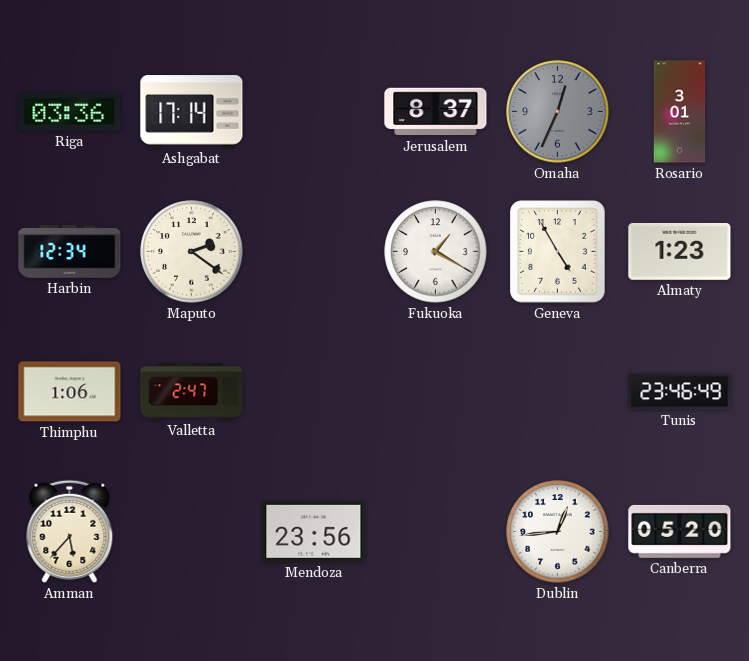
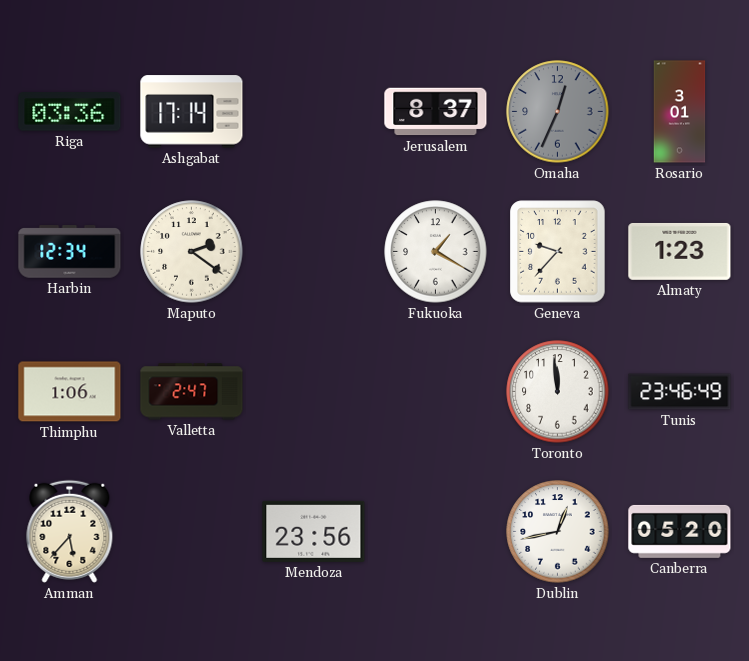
Geneva: 4:55 -> 9:37
Toronto: none -> 11:59
Dublin: 12:44 -> 12:43
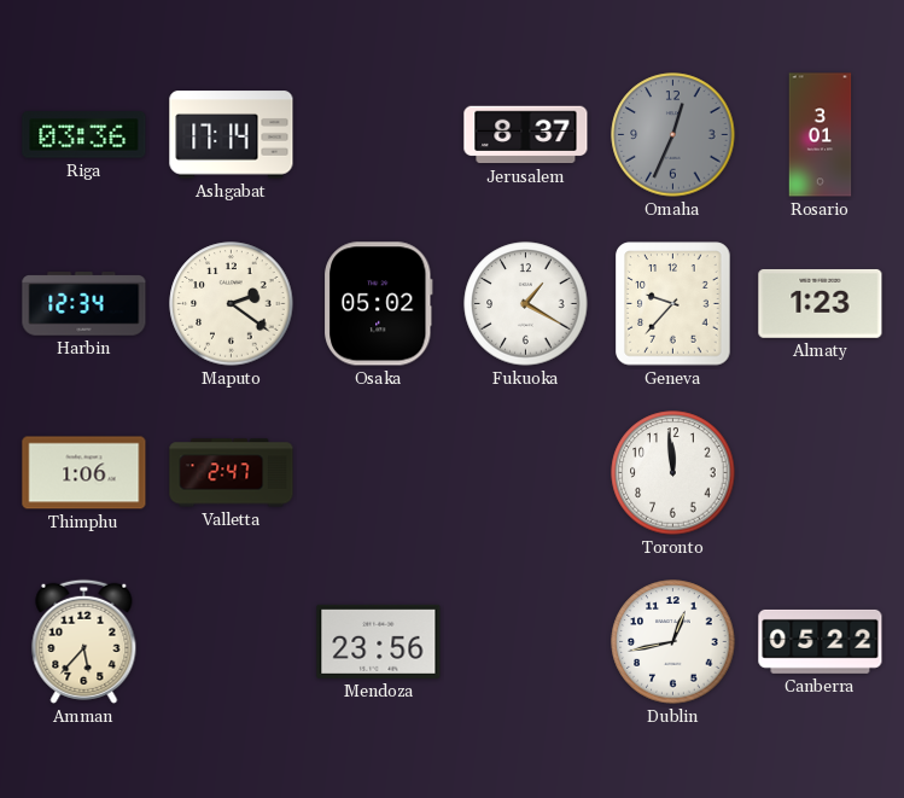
Osaka: none -> 05:02
Tunis: 23:46 -> none
Canberra: 05:20 -> 05:22
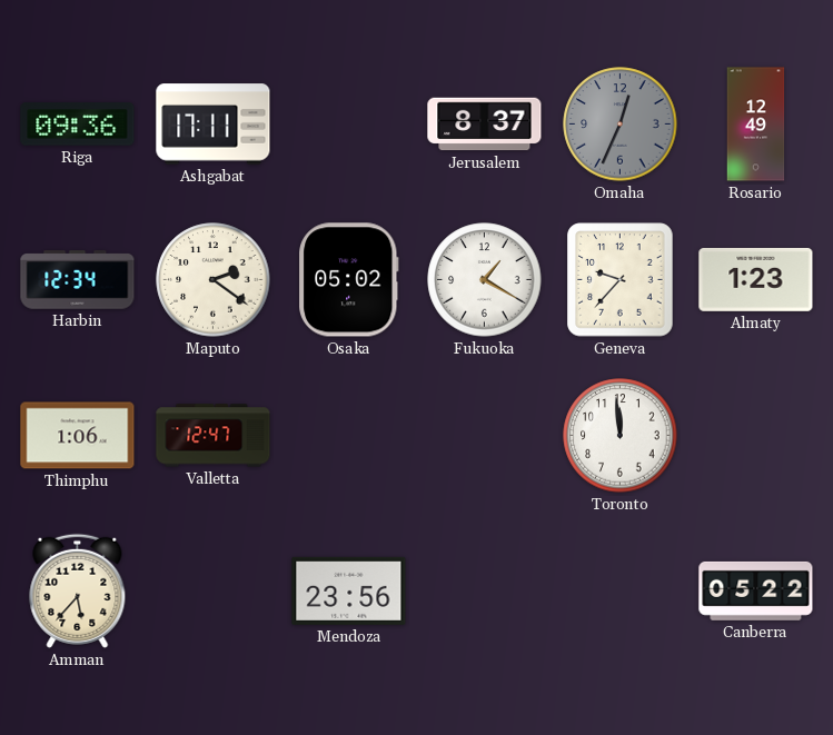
Riga: 03:36 -> 09:36
Ashgabat: 17:14 -> 17:11
Rosario: 3:01 -> 12:49
Valletta: 2:47 -> 12:47
Dublin: 12:43 -> none
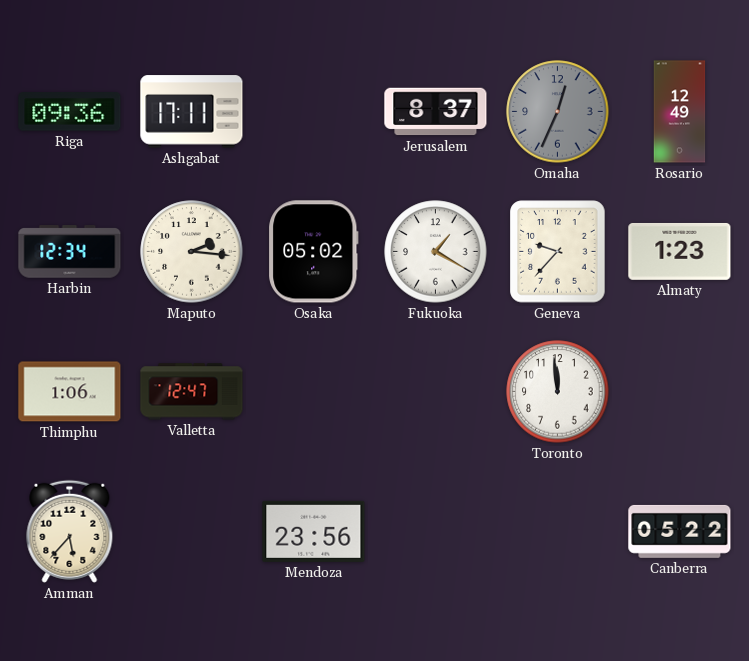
Maputo: 2:21 -> 2:16
